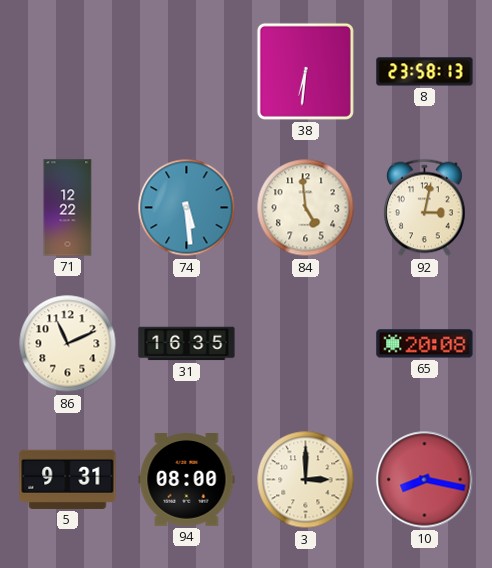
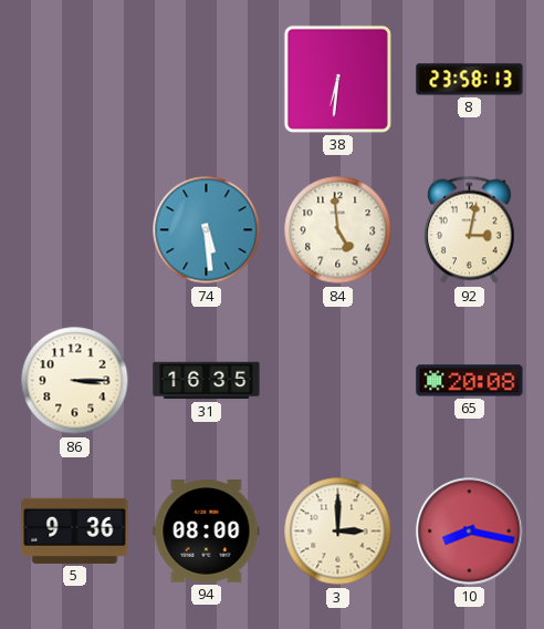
71: 12:22 -> none
86: 11:11 -> 3:15
5: 9:31 -> 9:36
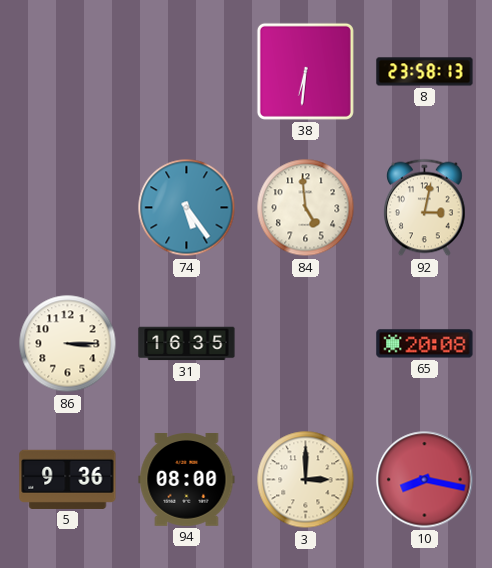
74: 5:29 -> 5:24
